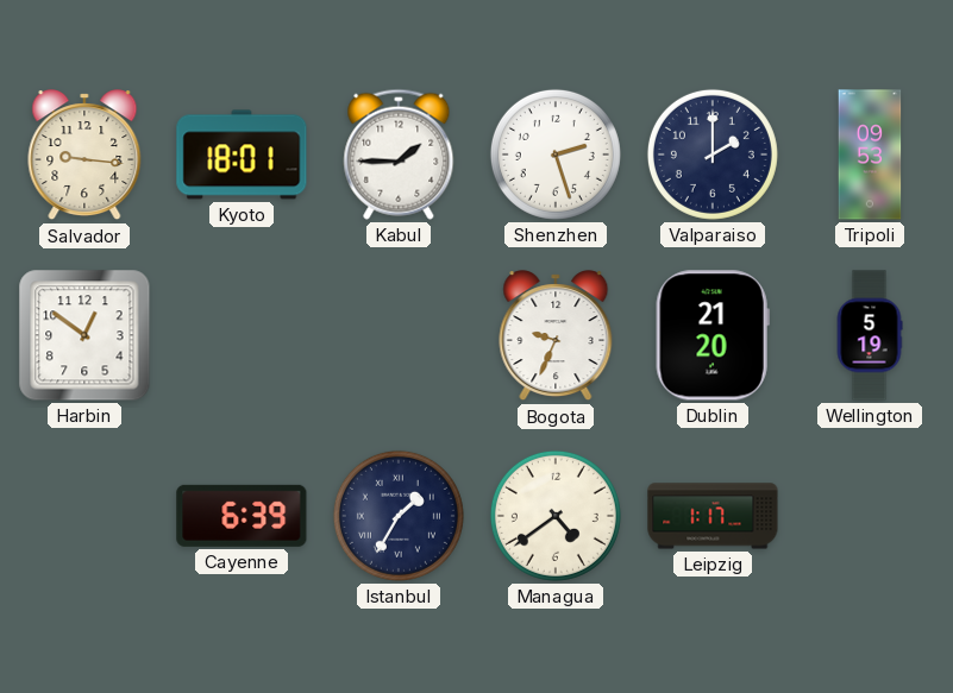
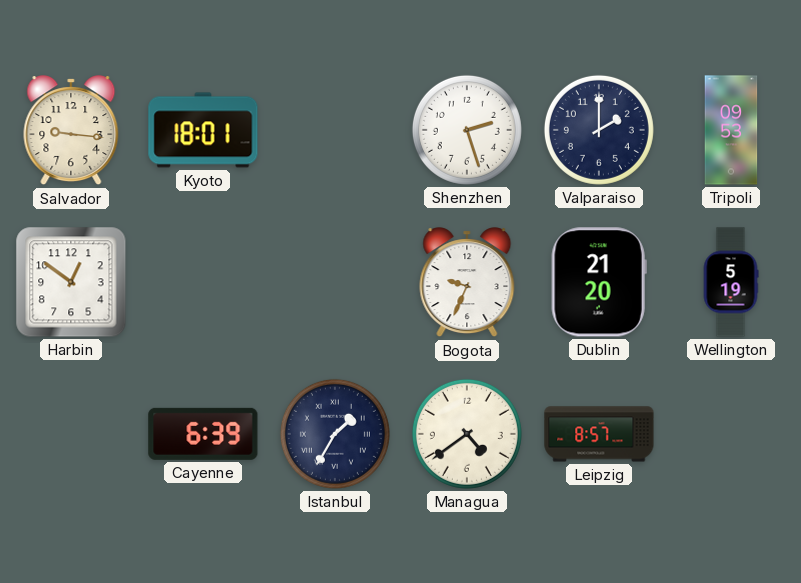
Kabul: 1:45 -> none
Leipzig: 1:17 -> 8:57
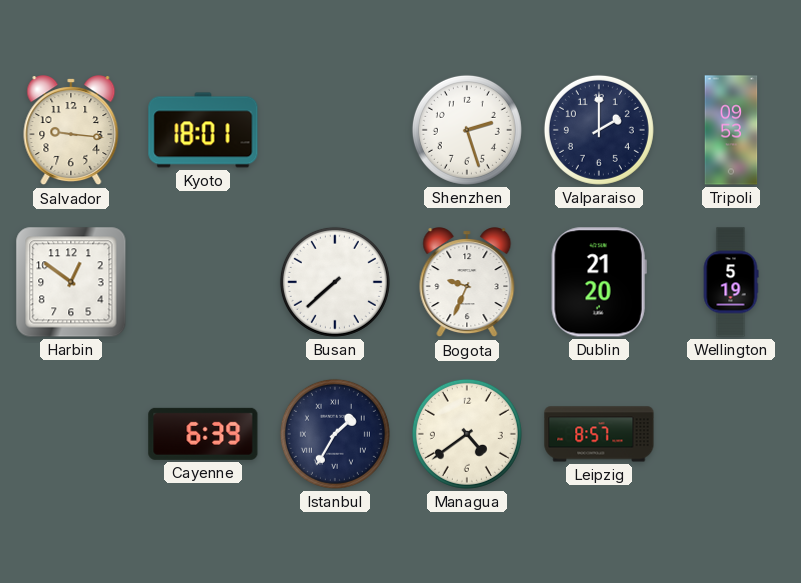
Busan: none -> 7:38
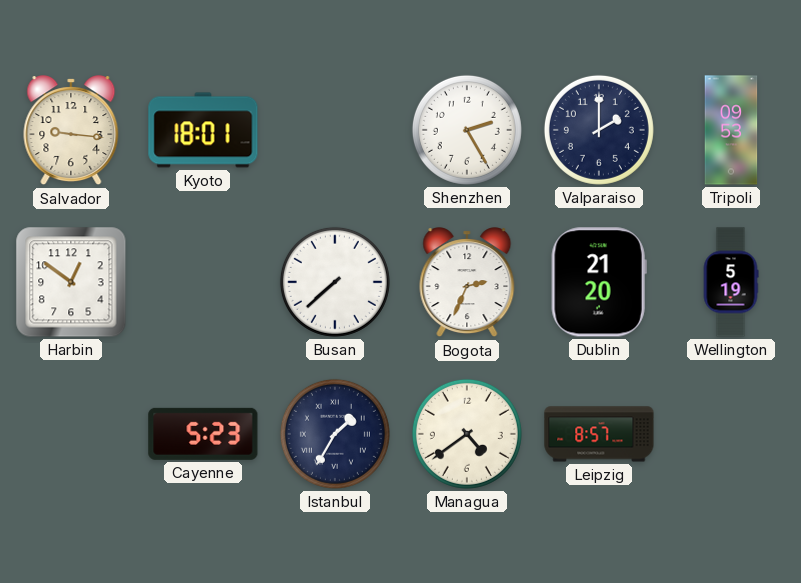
Shenzhen: 2:27 -> 2:25
Bogota: 9:34 -> 2:34
Cayenne: 6:39 -> 5:23
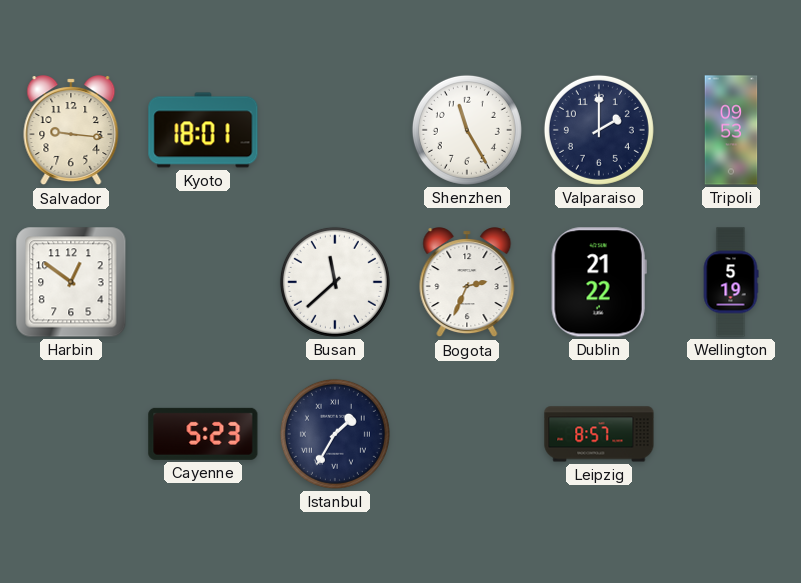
Shenzhen: 2:25 -> 11:25
Busan: 7:38 -> 11:38
Dublin: 21:20 -> 21:22
Managua: 4:39 -> none
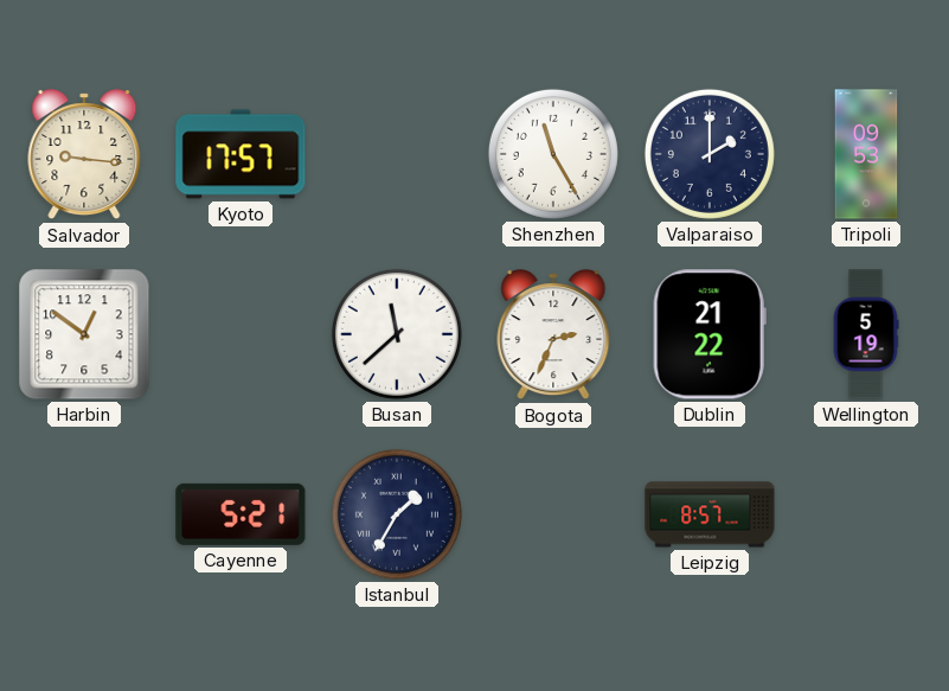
Kyoto: 18:01 -> 17:57
Cayenne: 5:23 -> 5:21
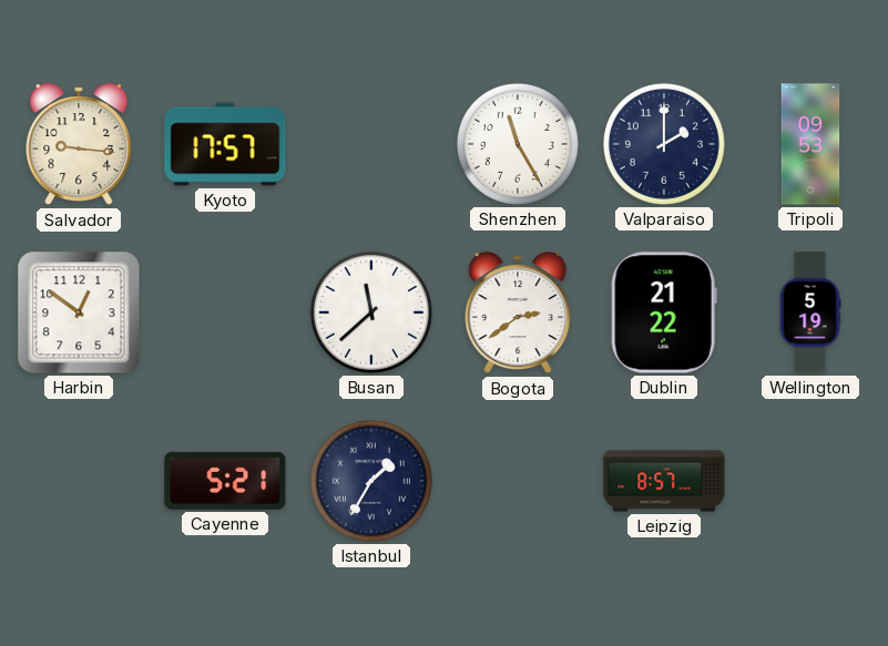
Bogota: 2:34 -> 2:39
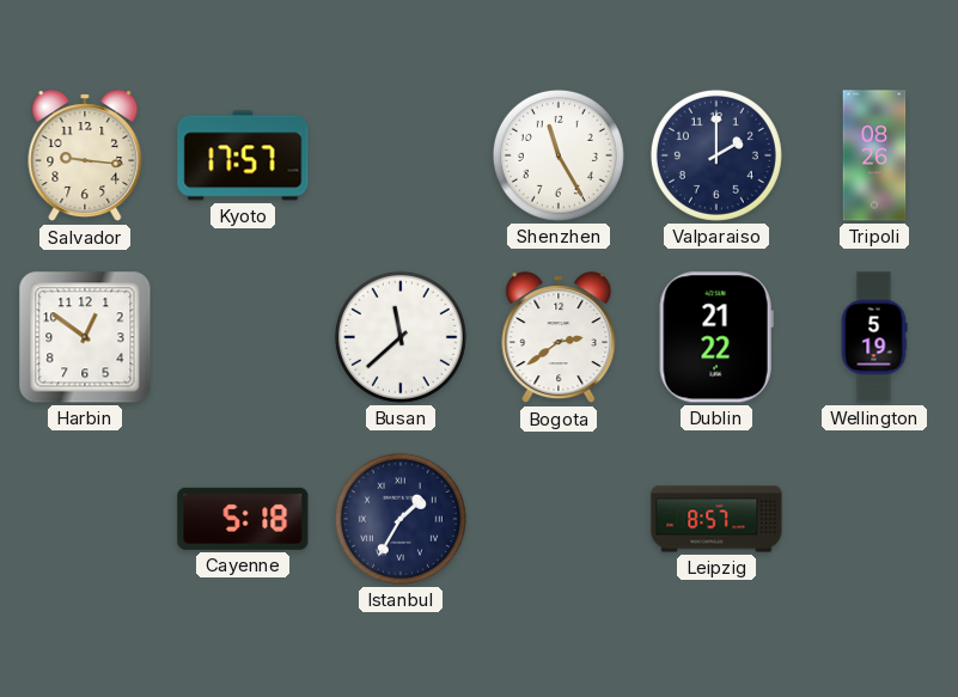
Tripoli: 09:53 -> 08:26
Cayenne: 5:21 -> 5:18
